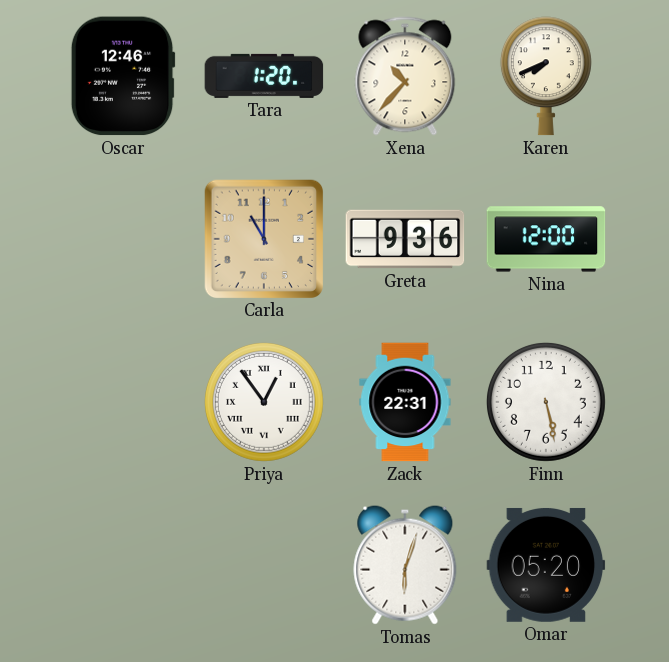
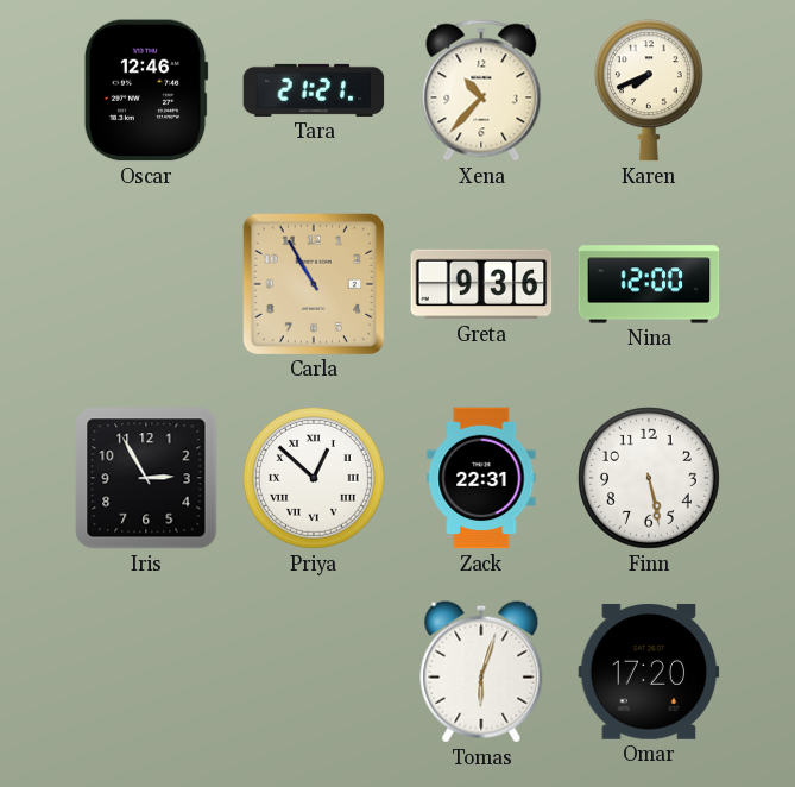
Tara: 1:20 -> 21:21
Carla: 11:00 -> 10:55
Iris: none -> 2:55
Priya: 12:54 -> 12:52
Omar: 05:20 -> 17:20
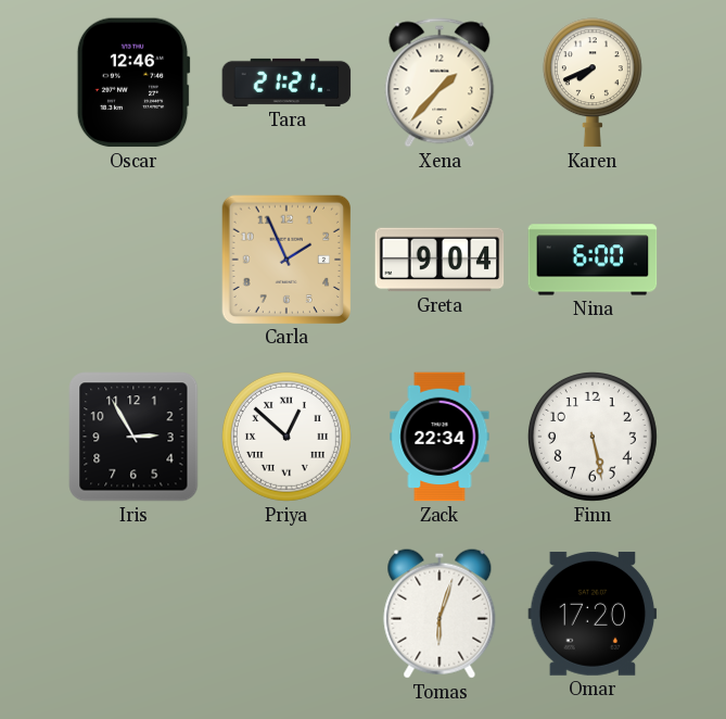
Xena: 10:37 -> 1:37
Carla: 10:55 -> 1:56
Greta: 9:36 -> 9:04
Nina: 12:00 -> 6:00
Zack: 22:31 -> 22:34
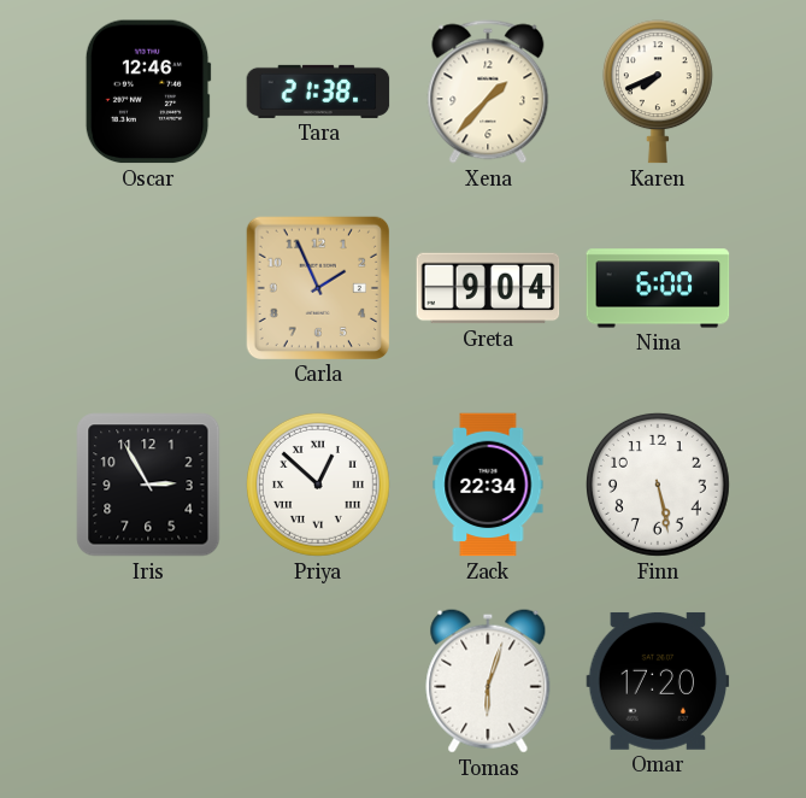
Tara: 21:21 -> 21:38
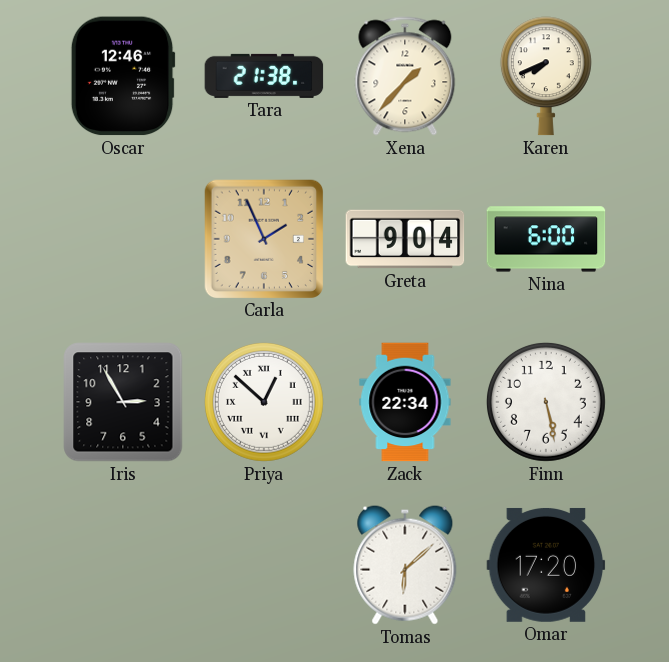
Tomas: 6:03 -> 6:08
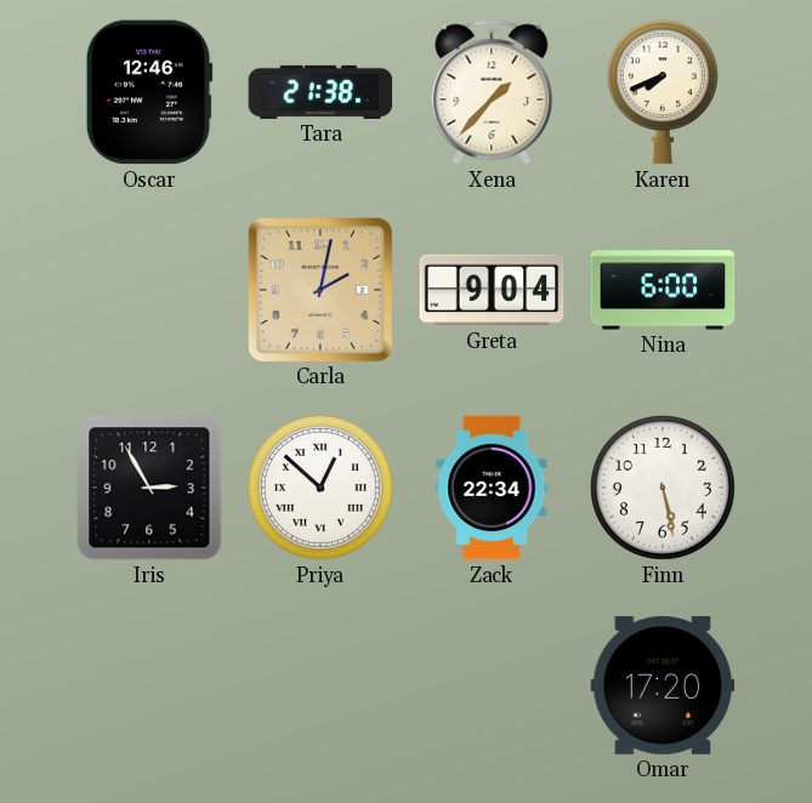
Carla: 1:56 -> 2:02
Tomas: 6:08 -> none
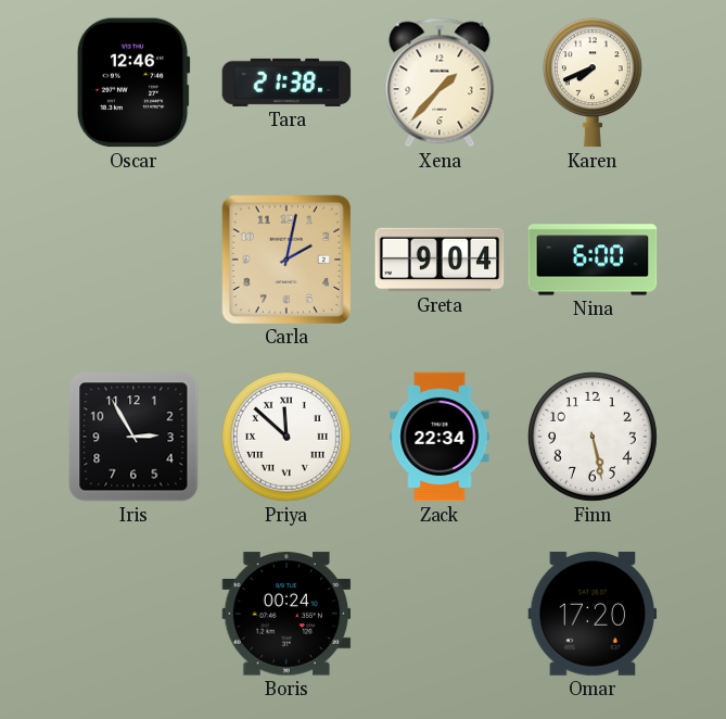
Priya: 12:52 -> 11:52
Boris: none -> 00:24
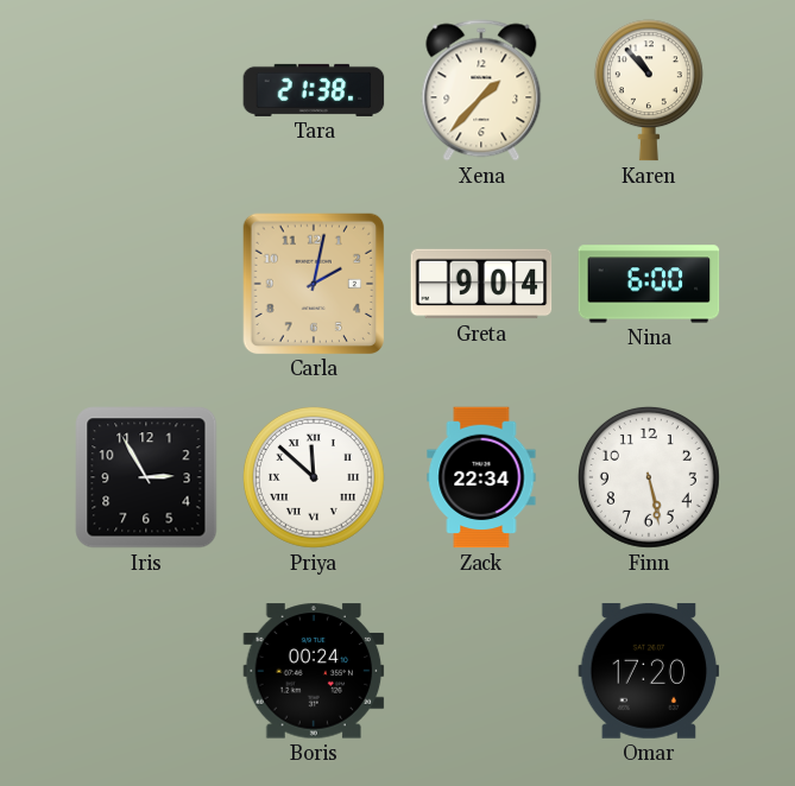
Oscar: 12:46 -> none
Karen: 7:41 -> 10:53
